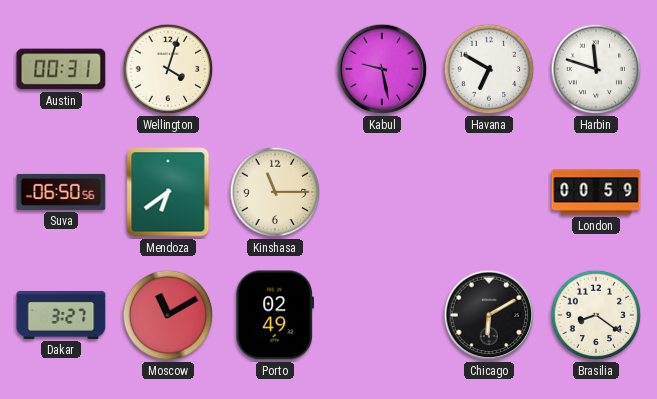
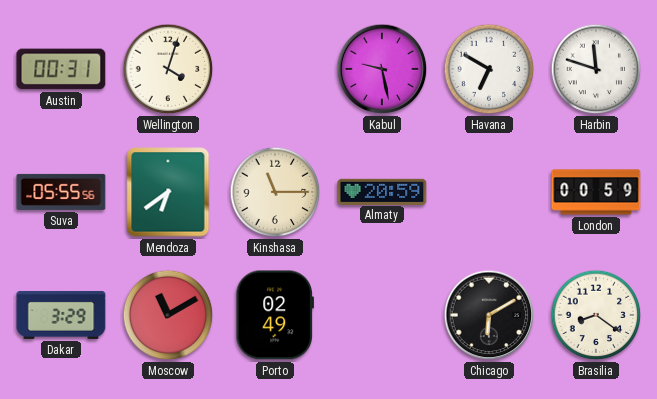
Suva: 06:50 -> 05:55
Almaty: none -> 20:59
Dakar: 3:27 -> 3:29
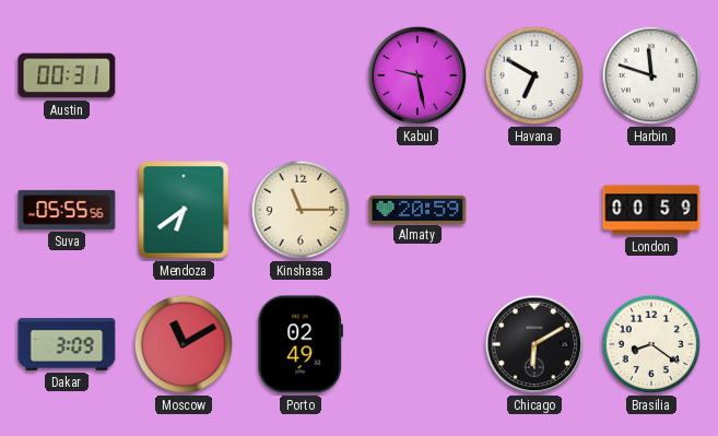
Wellington: 4:03 -> none
Dakar: 3:29 -> 3:09
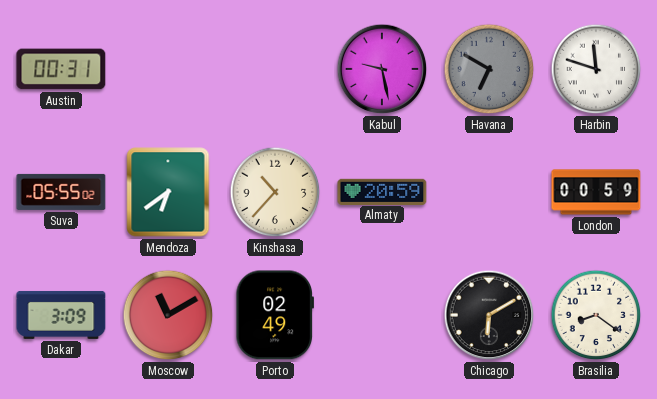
Havana dial: white -> grey
Suva: 05:55:56 -> 05:55:02
Kinshasa: 11:15 -> 10:37
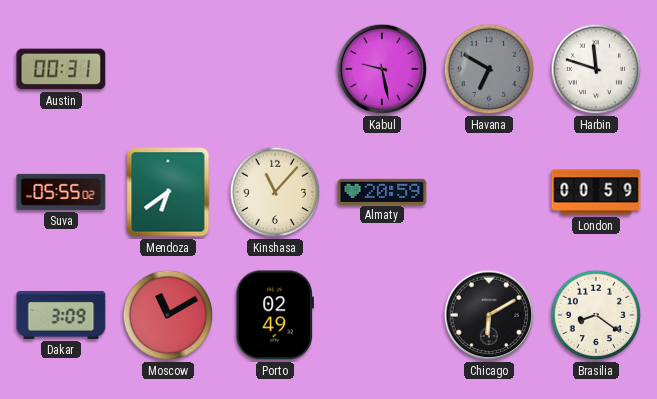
Kinshasa: 10:37 -> 11:07
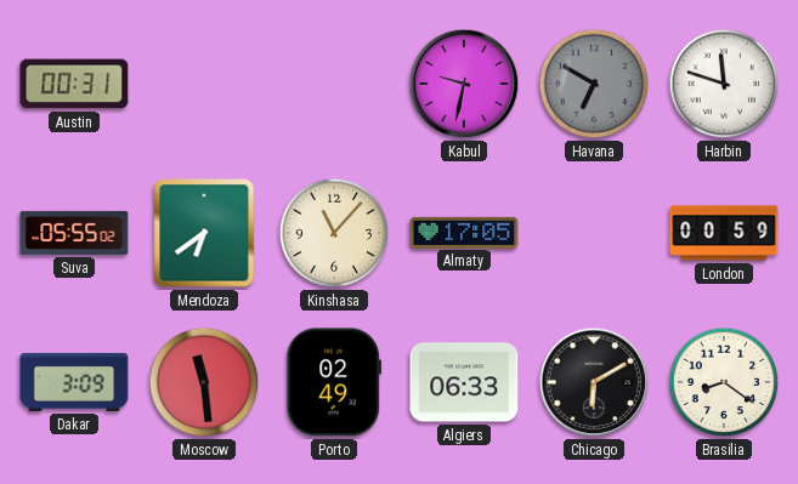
Kabul: 9:28 -> 9:32
Almaty: 20:59 -> 17:05
Moscow: 11:10 -> 11:29
Algiers: none -> 06:33
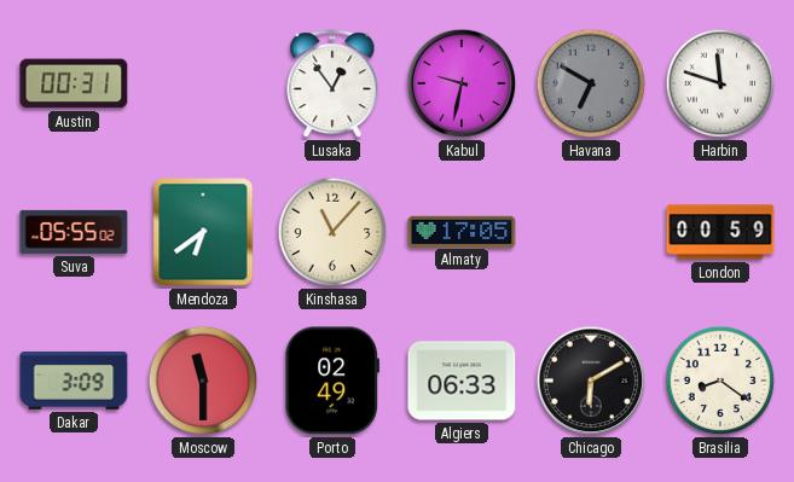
Lusaka: none -> 12:54
Moscow: 11:29 -> 11:30
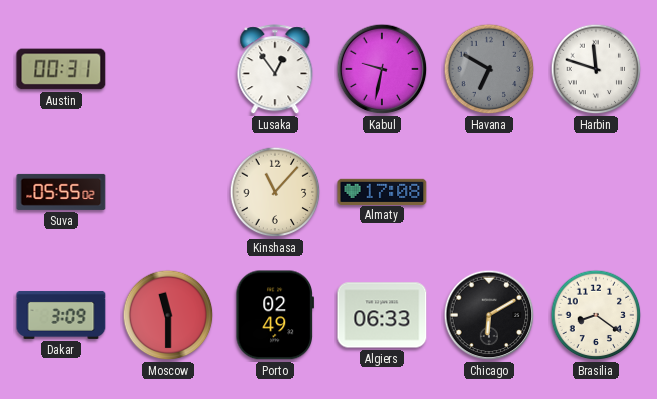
Mendoza: 6:39 -> none
Almaty: 17:05 -> 17:08
London: 00:59 -> none
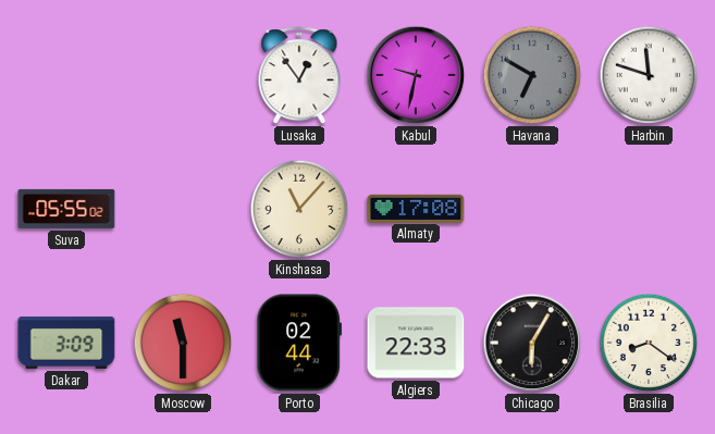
Austin: 00:31 -> none
Porto: 02:49 -> 02:44
Algiers: 06:33 -> 22:33
Chicago: 6:10 -> 6:05
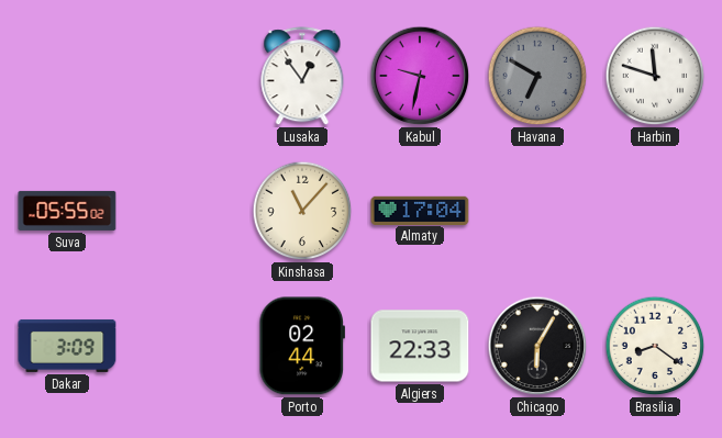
Almaty: 17:08 -> 17:04
Moscow: 11:30 -> none
